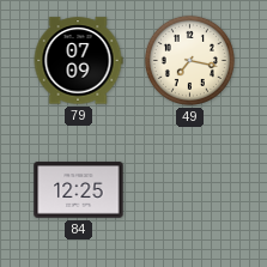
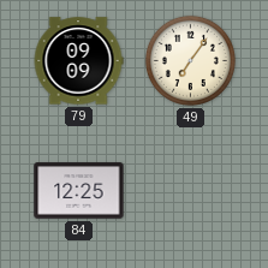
79: 07:09 -> 09:09
49: 7:17 -> 7:06
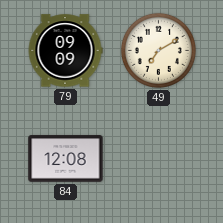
49: 7:06 -> 7:10
84: 12:25 -> 12:08
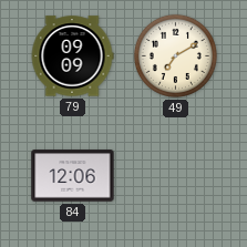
84: 12:08 -> 12:06
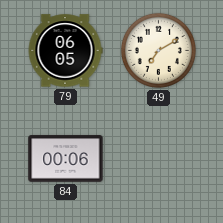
79: 09:09 -> 06:05
84: 12:06 -> 00:06
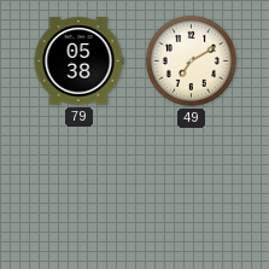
79: 06:05 -> 05:38
84: 00:06 -> none
